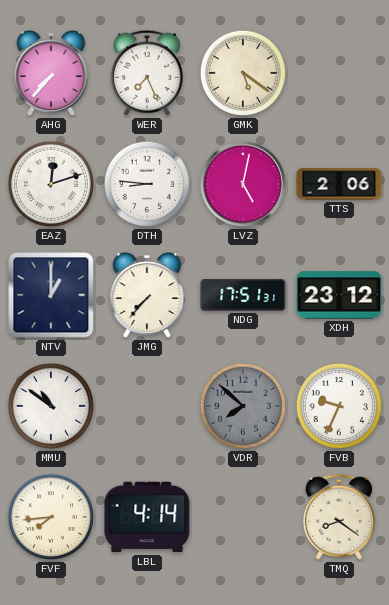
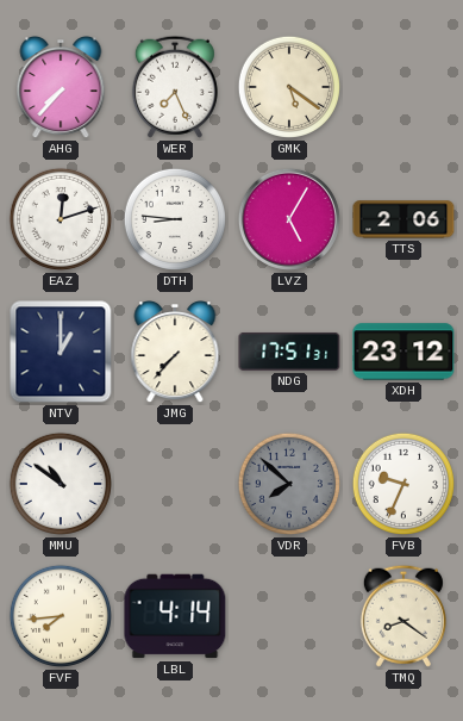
LVZ: 5:02 -> 5:05
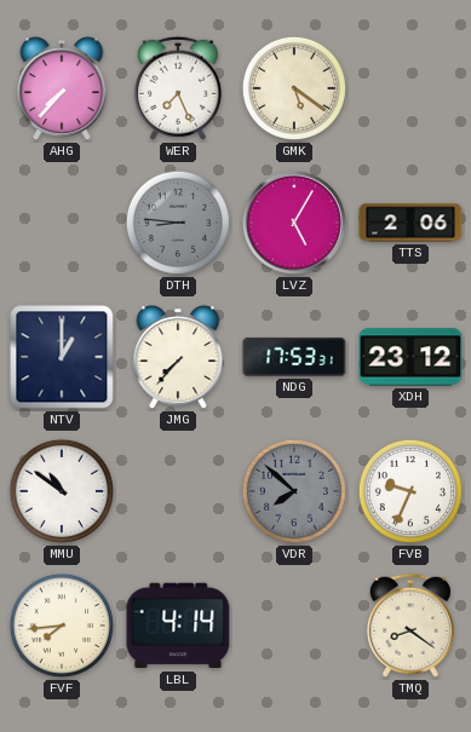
EAZ: 12:12 -> none
DTH dial: white -> grey
NDG: 17:51 -> 17:53
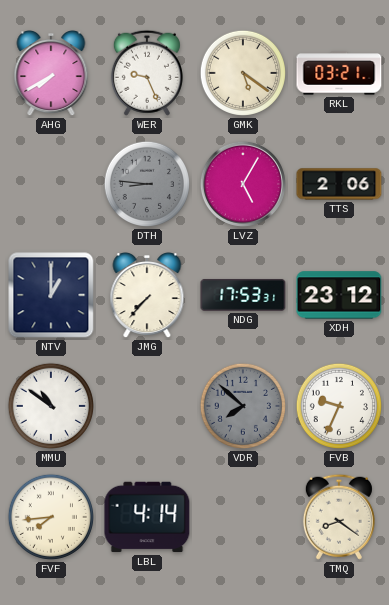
AHG: 7:37 -> 7:40
WER: 7:26 -> 9:26
RKL: none -> 03:21
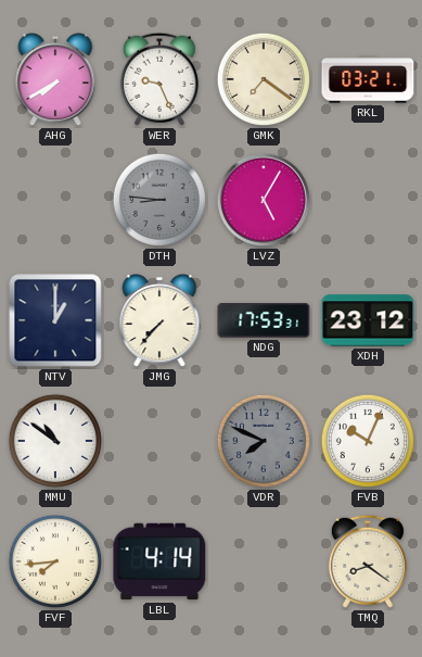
GMK: 5:21 -> 7:21
TTS: 2:06 -> none
VDR: 7:52 -> 7:49
FVB: 9:34 -> 10:04
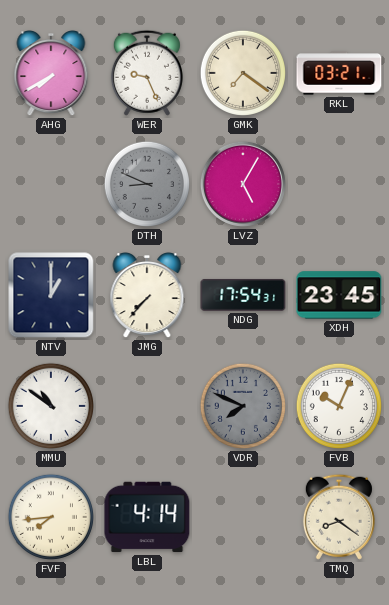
DTH: 8:46 -> 8:49
NDG: 17:53 -> 17:54
XDH: 23:12 -> 23:45
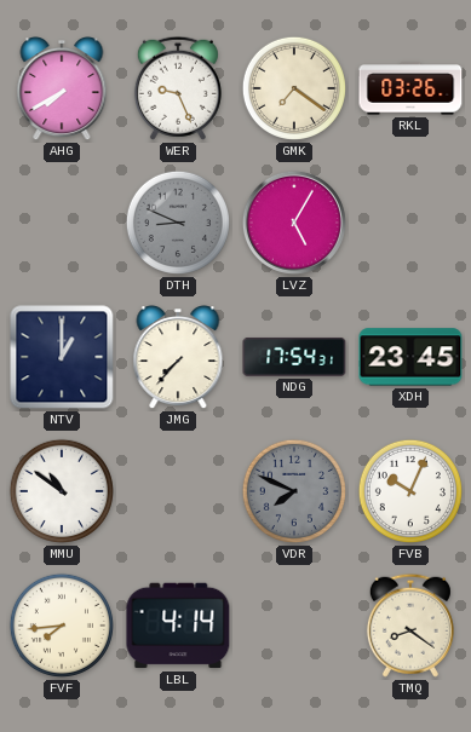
RKL: 03:21 -> 03:26
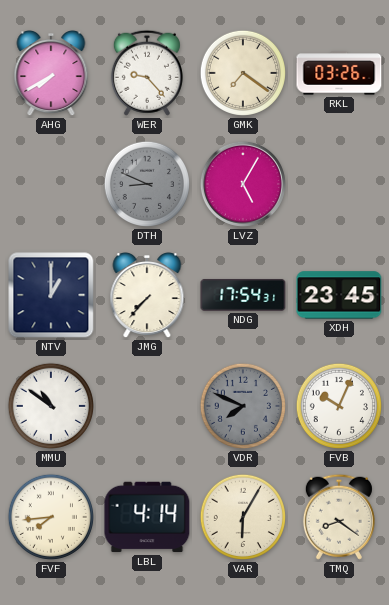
WER: 9:26 -> 9:23
VAR: none -> 6:05
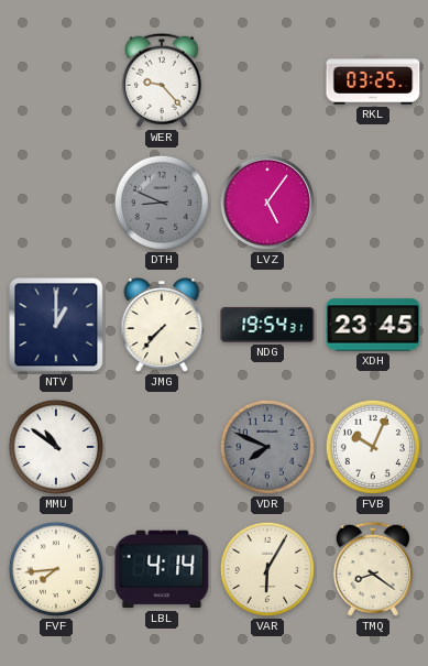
AHG: 7:40 -> none
GMK: 7:21 -> none
RKL: 03:26 -> 03:25
LVZ: 5:05 -> 5:06
NDG: 17:54 -> 19:54
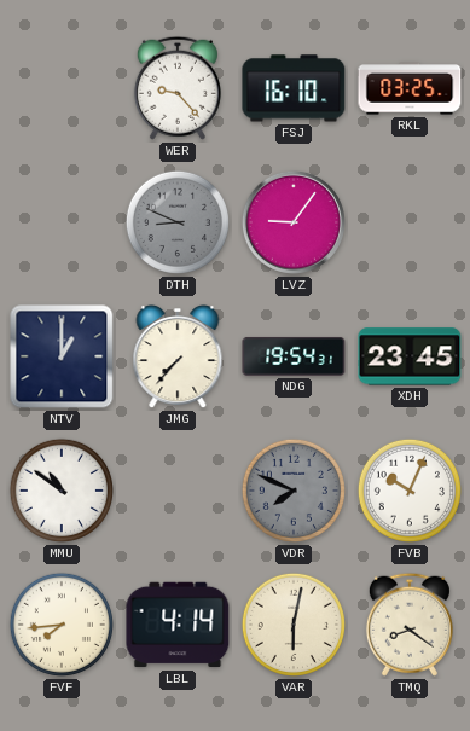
FSJ: none -> 16:10
LVZ: 5:06 -> 9:06
VAR: 6:05 -> 6:02
